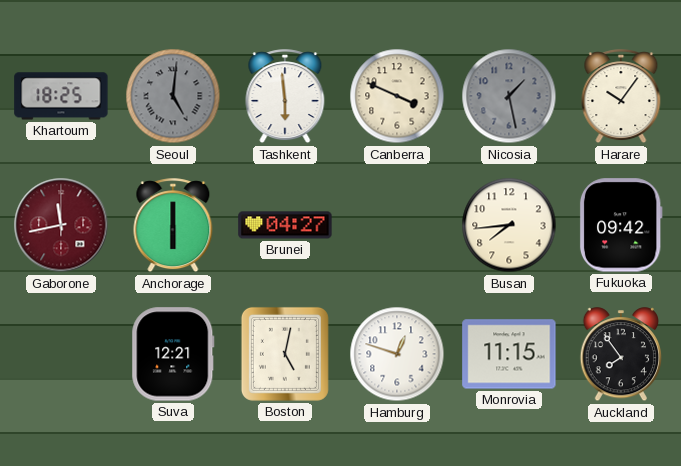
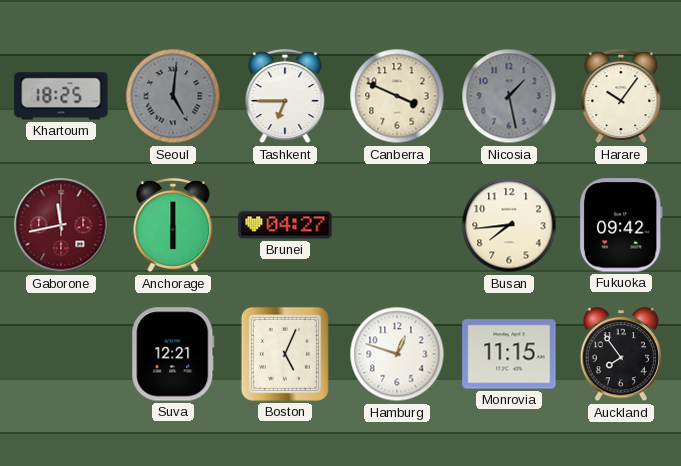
Tashkent: 5:59 -> 6:45
Boston: 5:02 -> 5:04
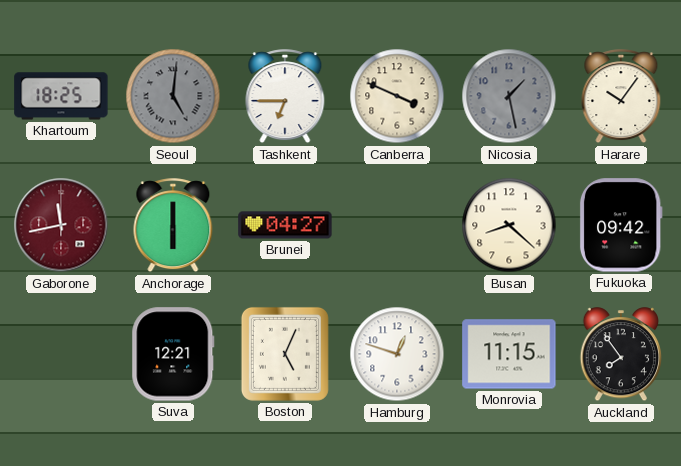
Busan: 7:44 -> 8:22
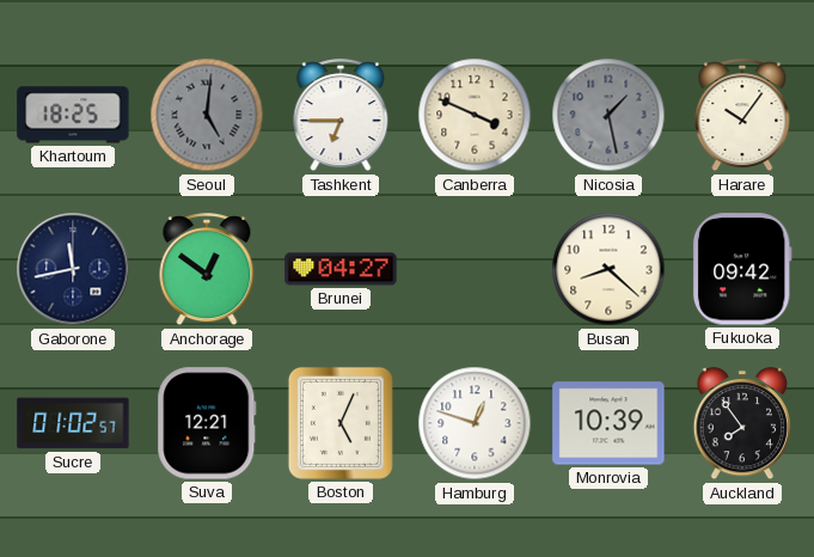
Gaborone dial: burgundy -> navy
Anchorage: 6:00 -> 12:51
Sucre: none -> 01:02
Monrovia: 11:15 -> 10:39
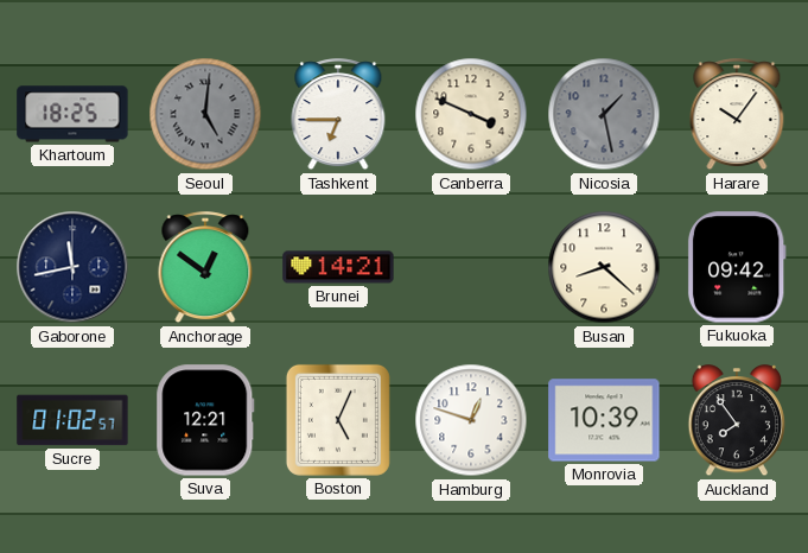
Brunei: 04:27 -> 14:21
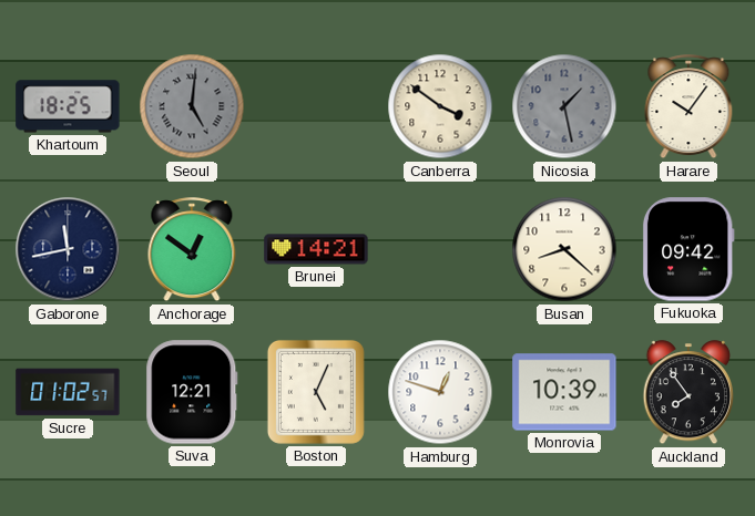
Tashkent: 6:45 -> none
Canberra: 3:49 -> 3:51
